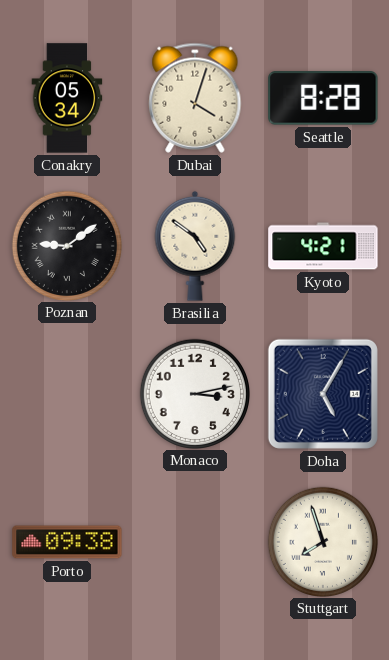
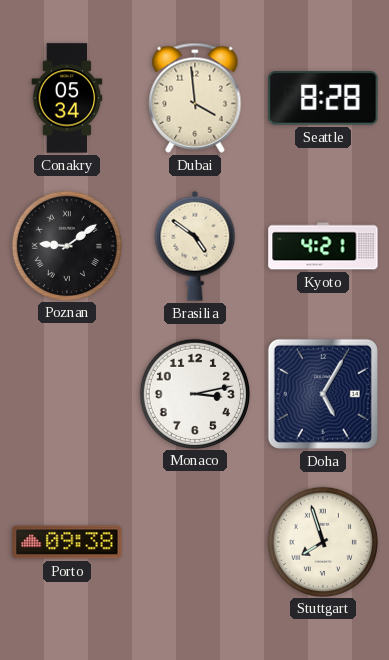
Dubai: 4:03 -> 3:59
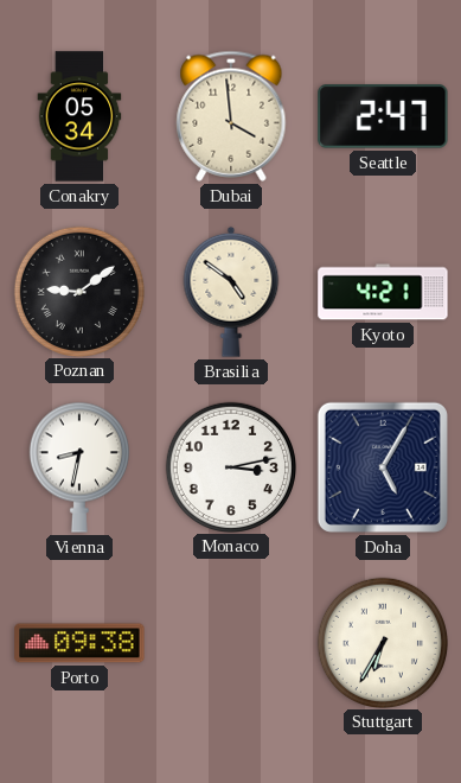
Seattle: 8:28 -> 2:47
Vienna: none -> 8:32
Stuttgart: 7:57 -> 6:35
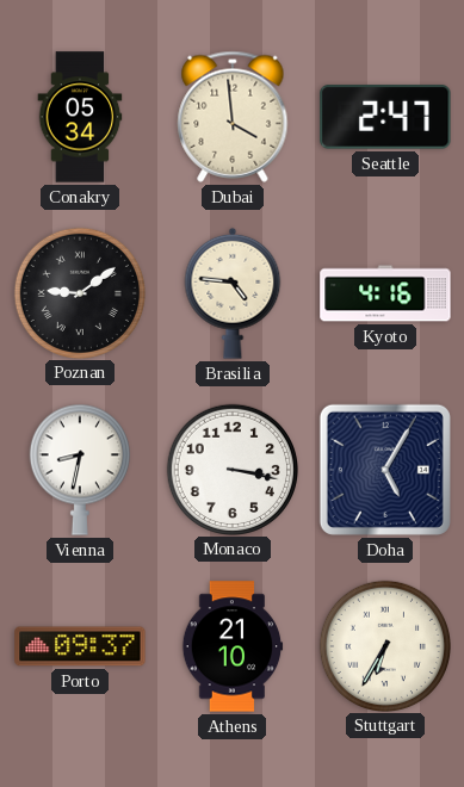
Brasilia: 4:51 -> 4:46
Kyoto: 4:21 -> 4:16
Monaco: 3:13 -> 3:17
Porto: 09:38 -> 09:37
Athens: none -> 21:10
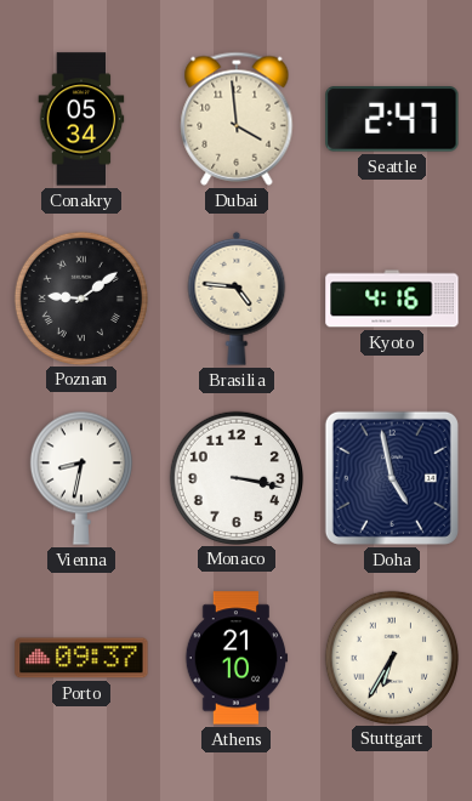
Doha: 5:05 -> 4:58
